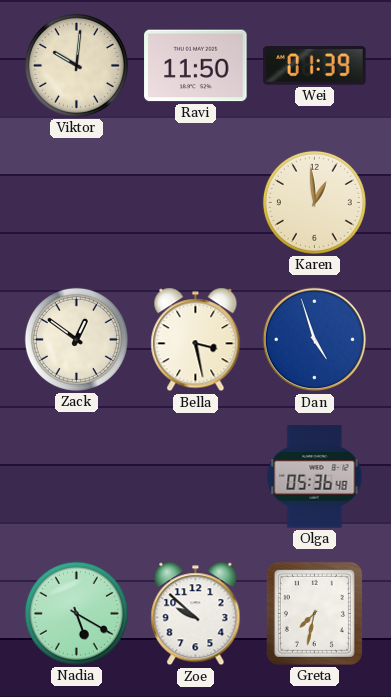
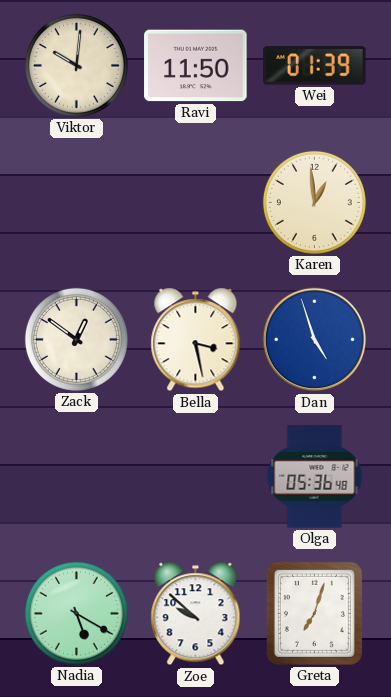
Greta: 7:32 -> 7:03
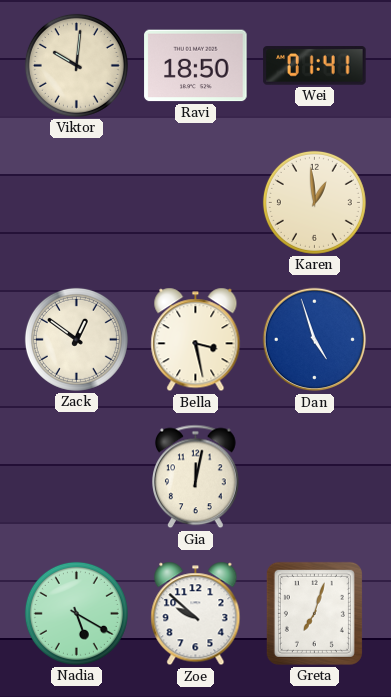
Ravi: 11:50 -> 18:50
Wei: 01:39 -> 01:41
Gia: none -> 12:02
Olga: 05:36 -> none
